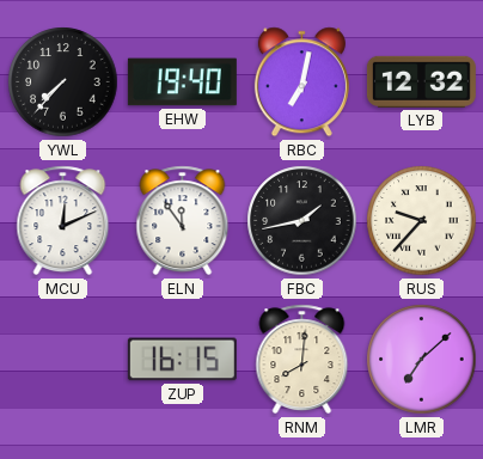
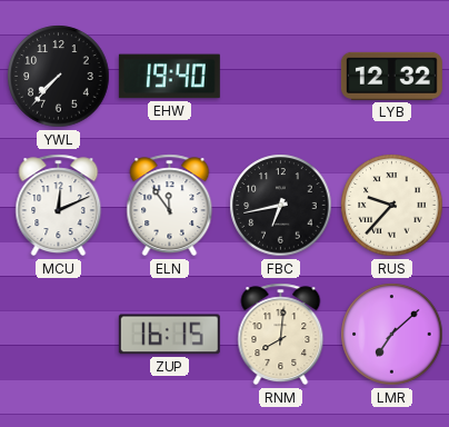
RBC: 7:02 -> none
FBC: 1:43 -> 6:43
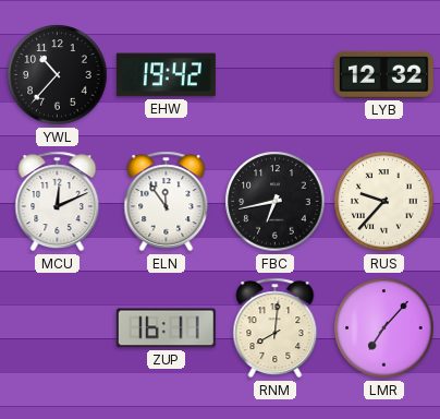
YWL: 7:37 -> 10:37
EHW: 19:40 -> 19:42
ZUP: 16:15 -> 16:11
LMR: 7:08 -> 7:07
